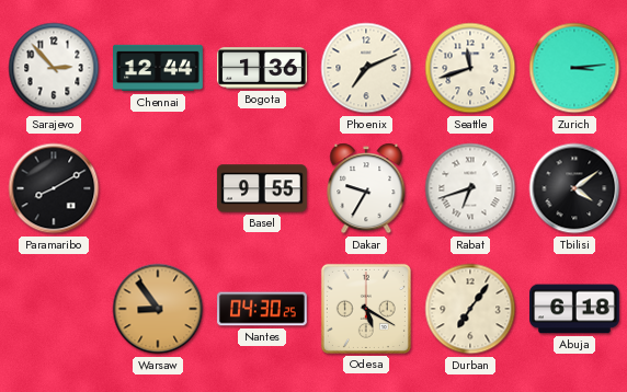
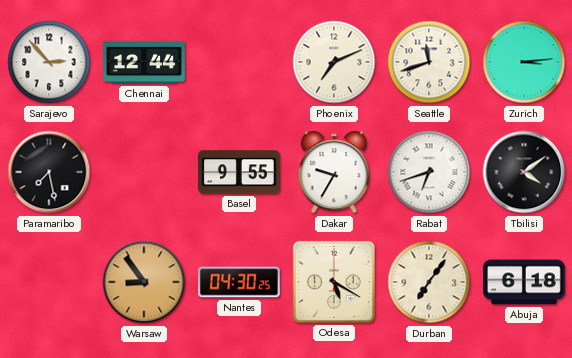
Bogota: 1:36 -> none
Paramaribo: 8:10 -> 7:28
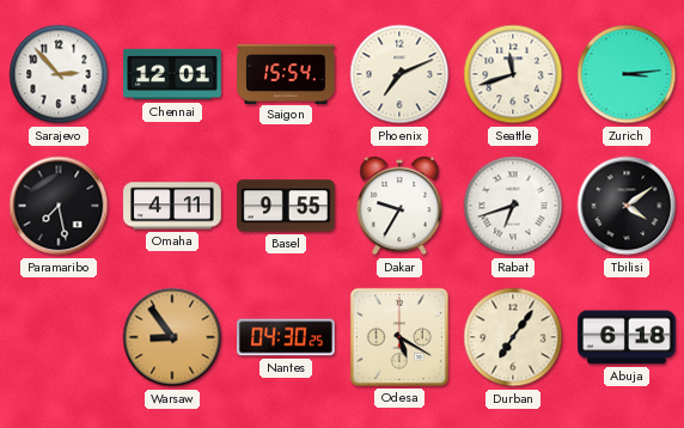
Chennai: 12:44 -> 12:01
Saigon: none -> 15:54
Omaha: none -> 4:11
